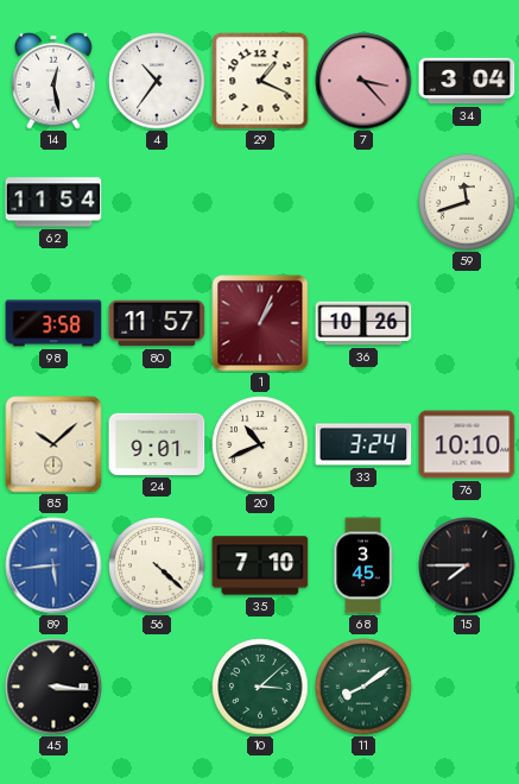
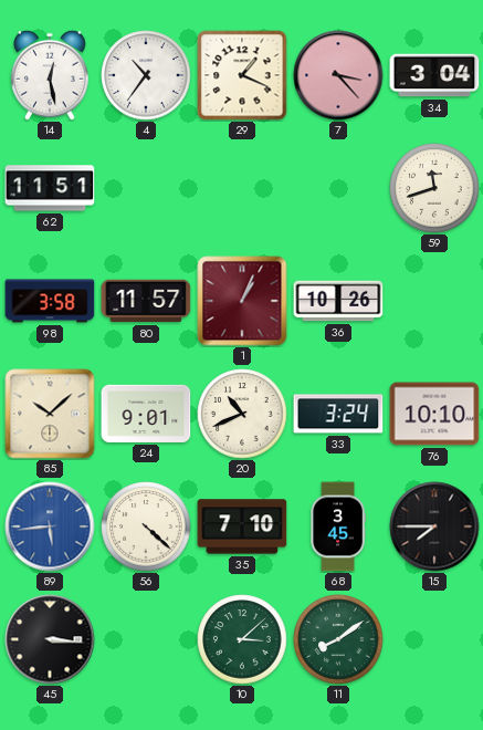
62: 11:54 -> 11:51
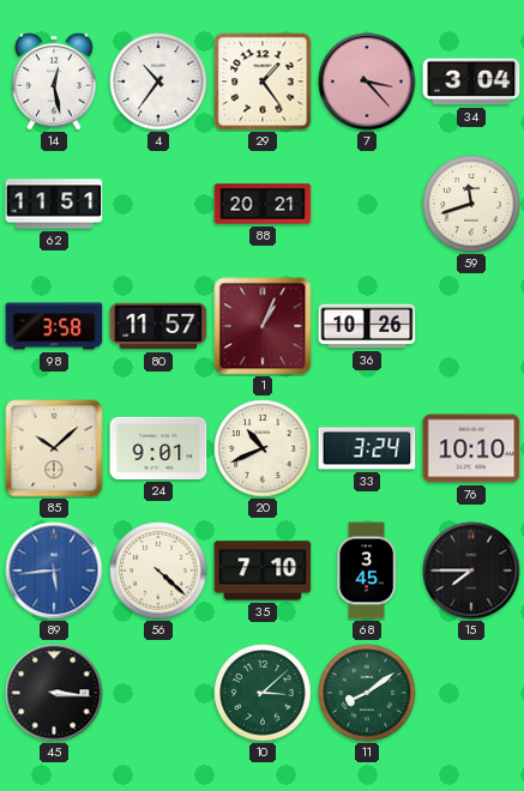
29: 1:19 -> 1:24
88: none -> 20:21
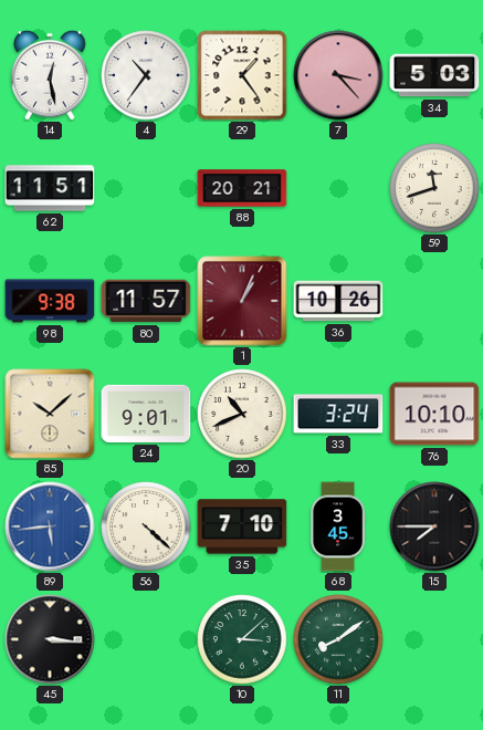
34: 3:04 -> 5:03
98: 3:58 -> 9:38
